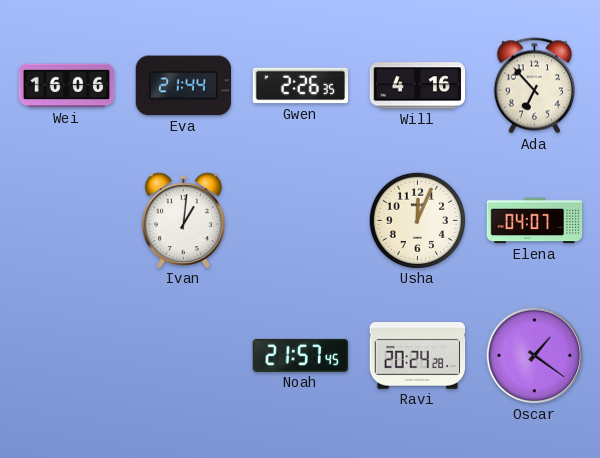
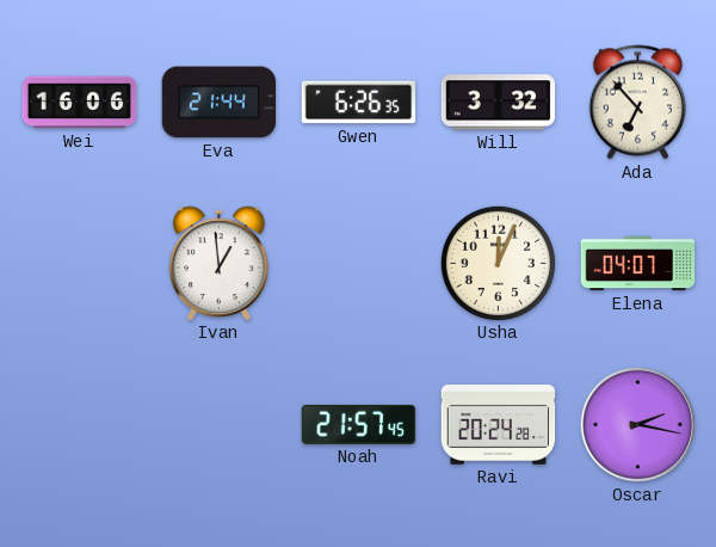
Gwen: 2:26 -> 6:26
Will: 4:16 -> 3:32
Ivan: 1:01 -> 12:59
Oscar: 1:21 -> 2:17
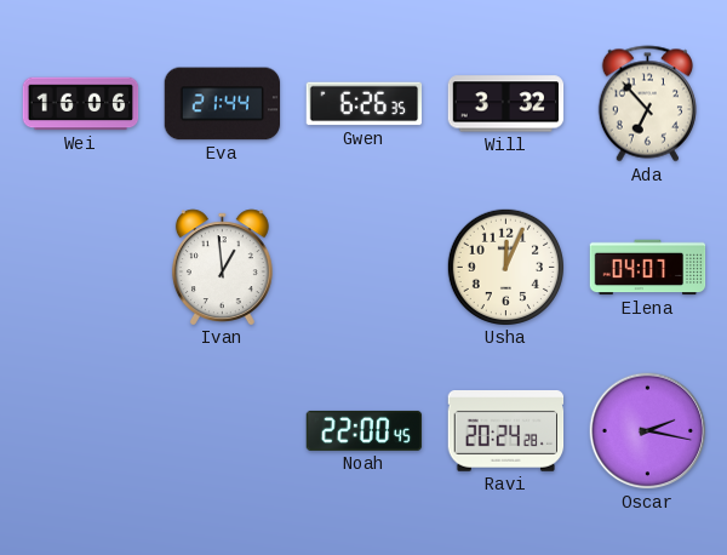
Noah: 21:57 -> 22:00
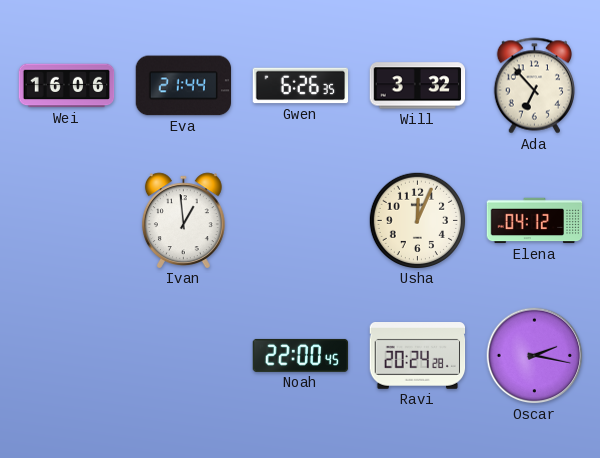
Elena: 04:07 -> 04:12
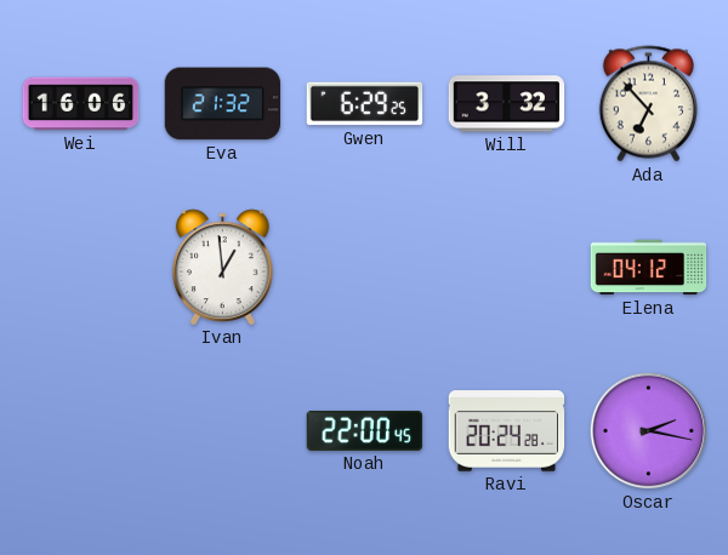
Eva: 21:44 -> 21:32
Gwen: 6:26 -> 6:29
Usha: 12:04 -> none
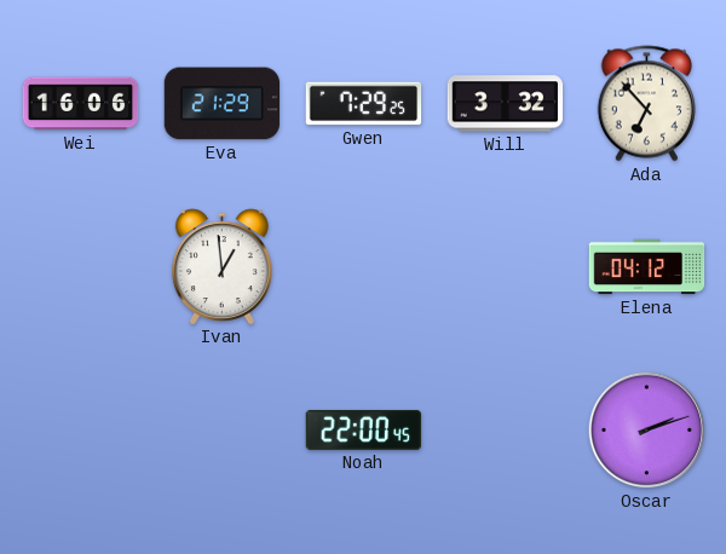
Eva: 21:32 -> 21:29
Gwen: 6:29 -> 7:29
Ravi: 20:24 -> none
Oscar: 2:17 -> 2:12
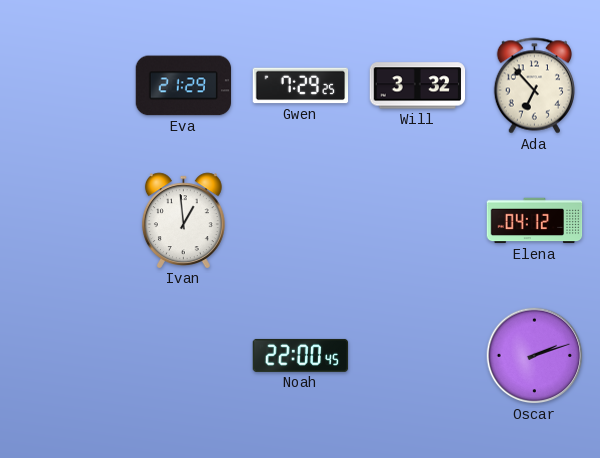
Wei: 16:06 -> none
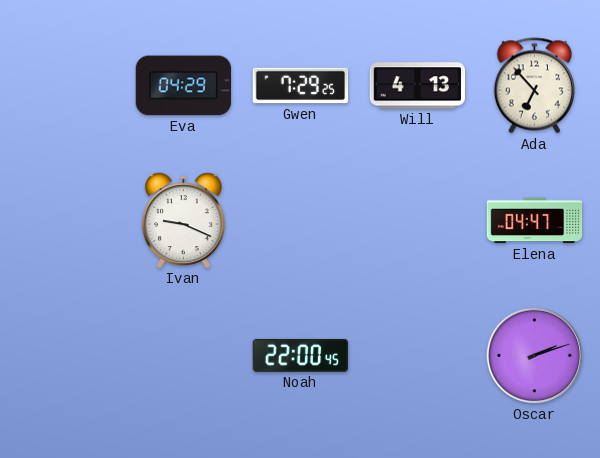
Eva: 21:29 -> 04:29
Will: 3:32 -> 4:13
Ivan: 12:59 -> 9:19
Elena: 04:12 -> 04:47
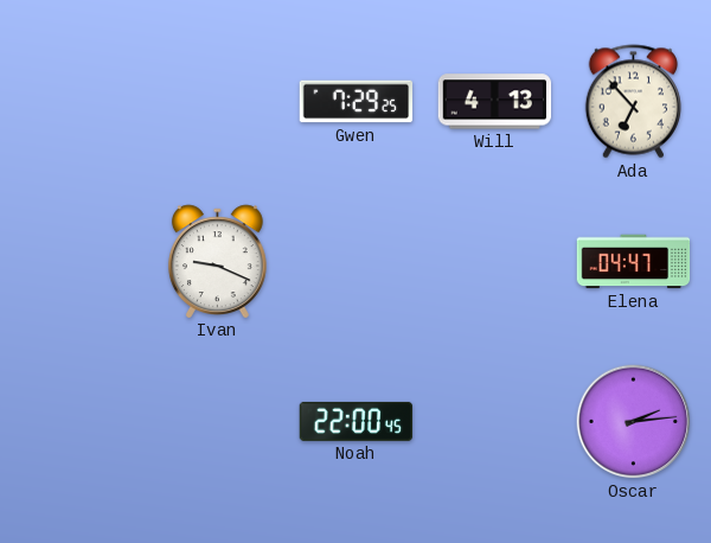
Eva: 04:29 -> none
Oscar: 2:12 -> 2:14
